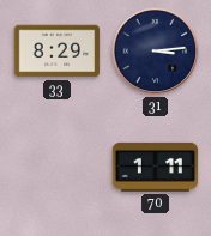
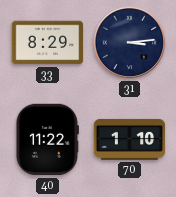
40: none -> 11:22
70: 1:11 -> 1:10
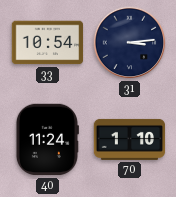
33: 8:29 -> 10:54
40: 11:22 -> 11:24
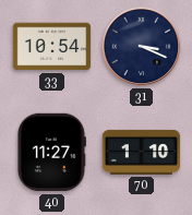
31: 3:14 -> 3:19
40: 11:24 -> 11:27
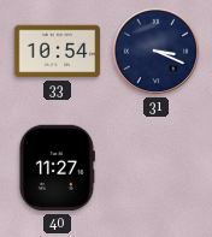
70: 1:10 -> none
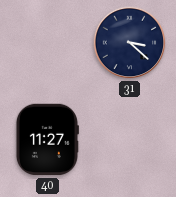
33: 10:54 -> none
31: 3:19 -> 3:22
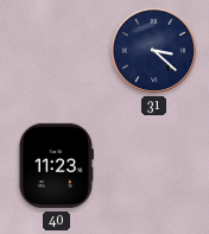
40: 11:27 -> 11:23
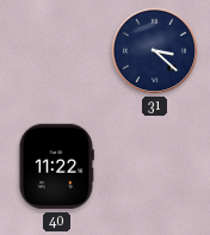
40: 11:23 -> 11:22
